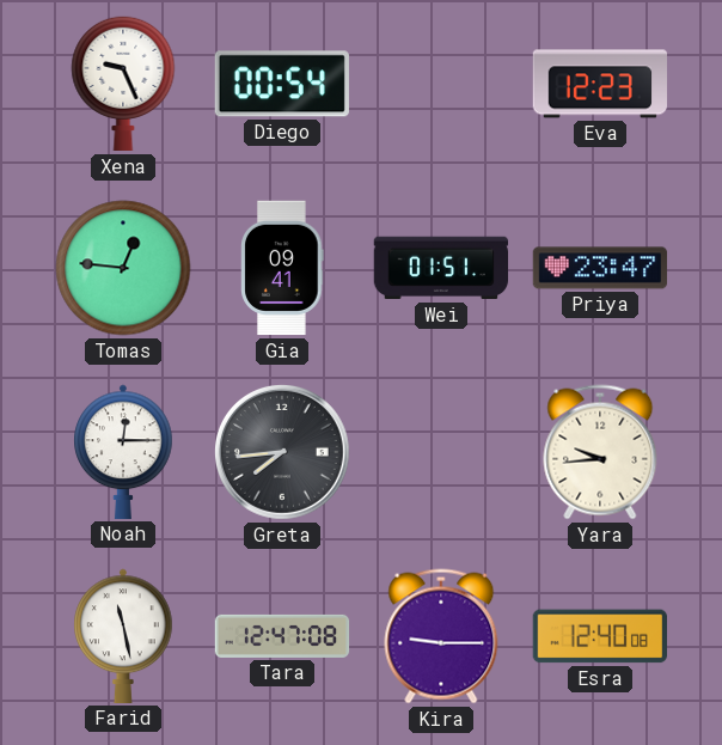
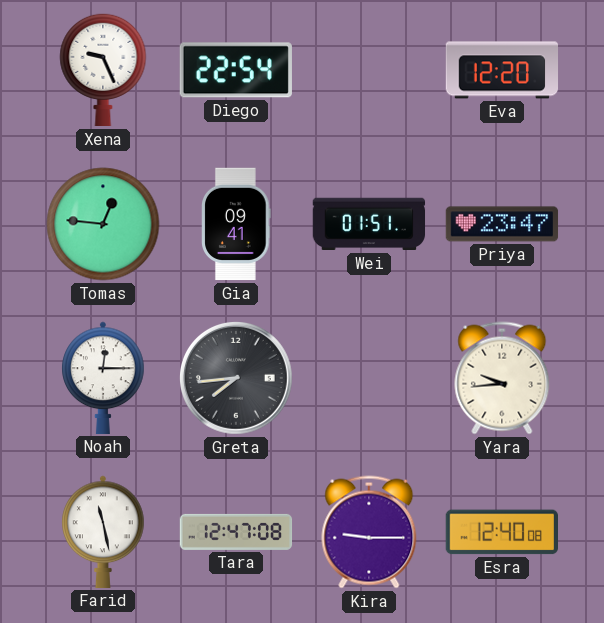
Diego: 00:54 -> 22:54
Eva: 12:23 -> 12:20
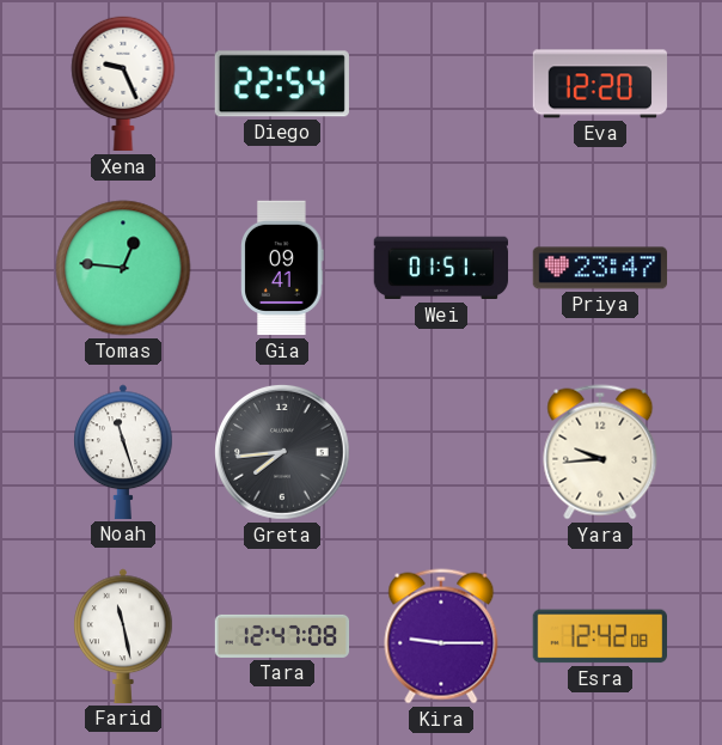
Noah: 12:15 -> 11:27
Esra: 12:40 -> 12:42
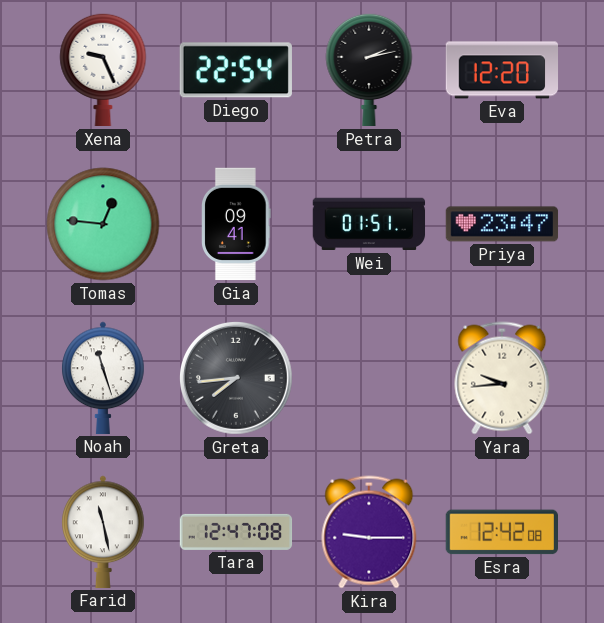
Petra: none -> 2:13
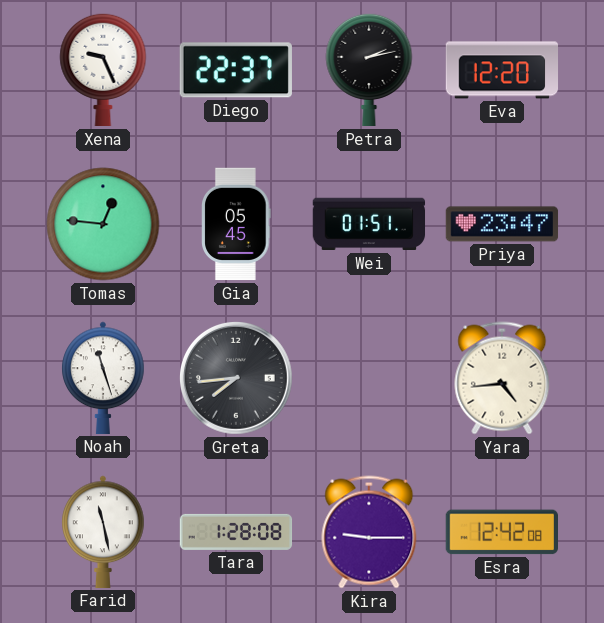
Diego: 22:54 -> 22:37
Gia: 09:41 -> 05:45
Yara: 9:44 -> 4:44
Tara: 12:47 -> 1:28
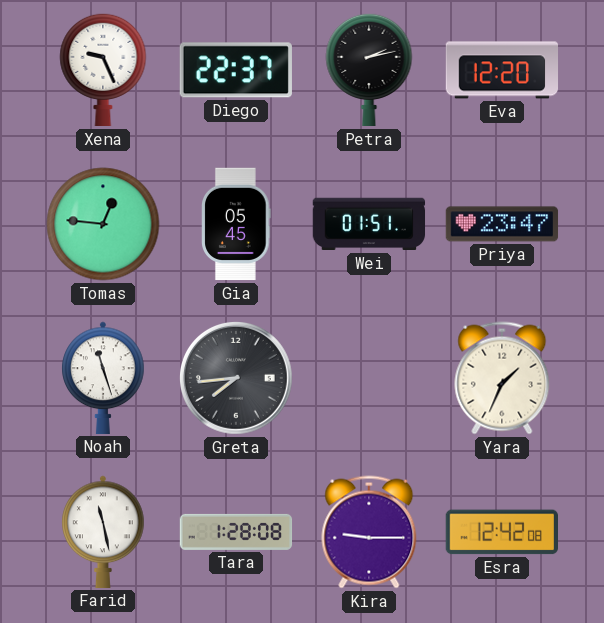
Yara: 4:44 -> 1:34
